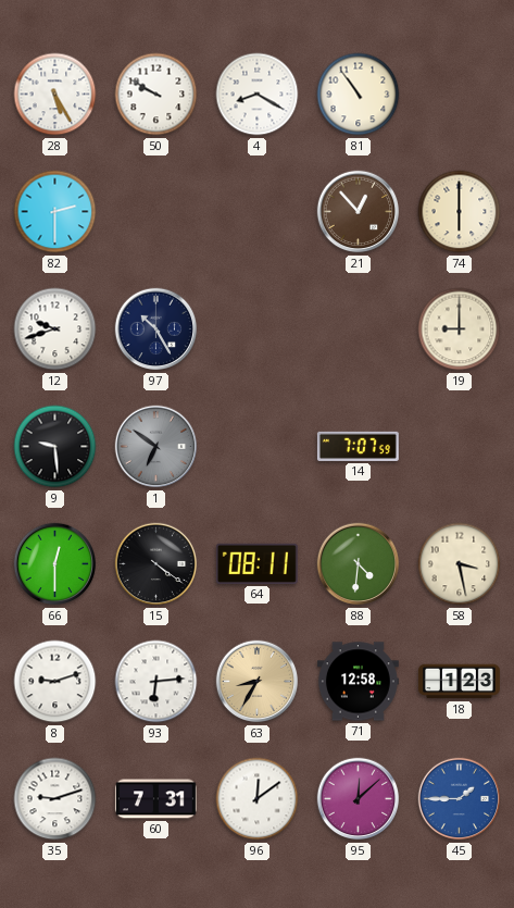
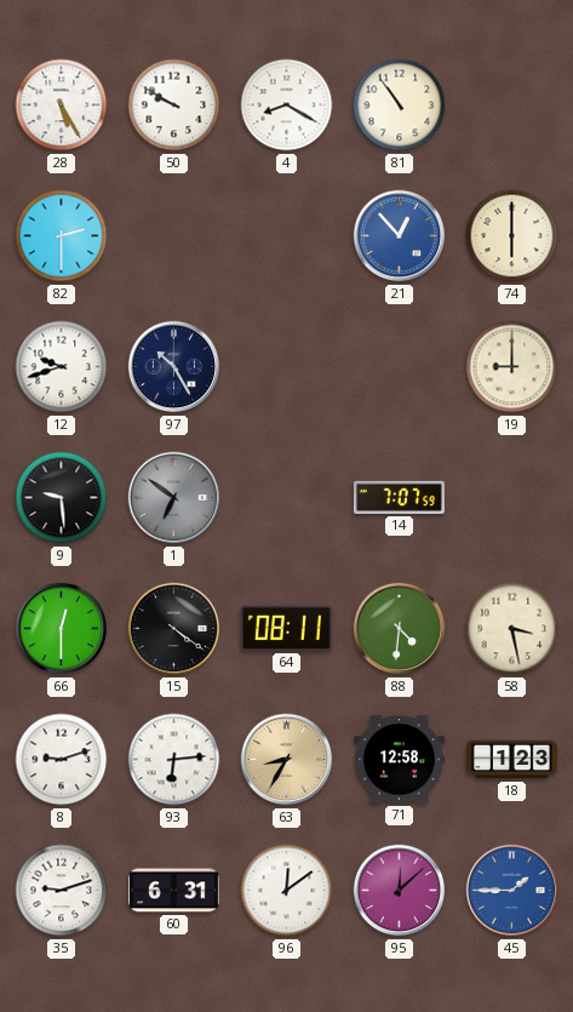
21 dial: brown -> blue
60: 7:31 -> 6:31
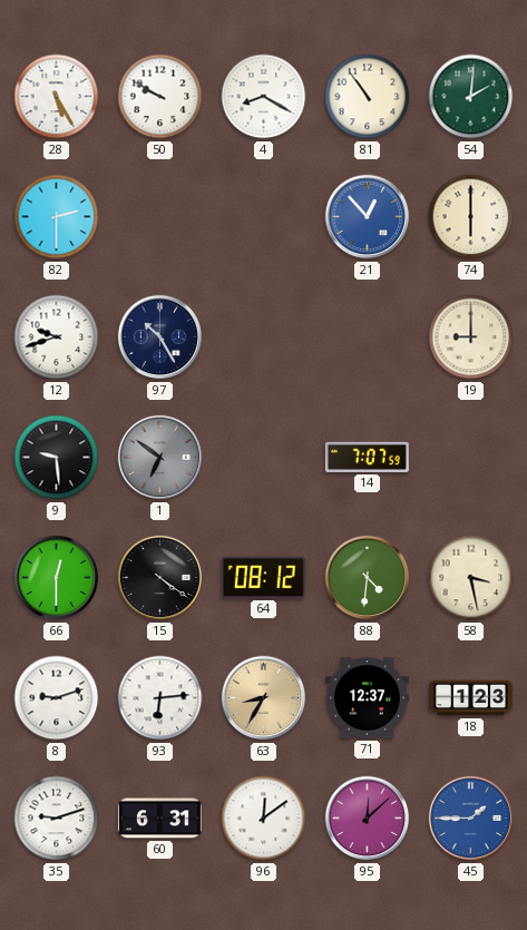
54: none -> 2:01
64: 08:11 -> 08:12
71: 12:58 -> 12:37
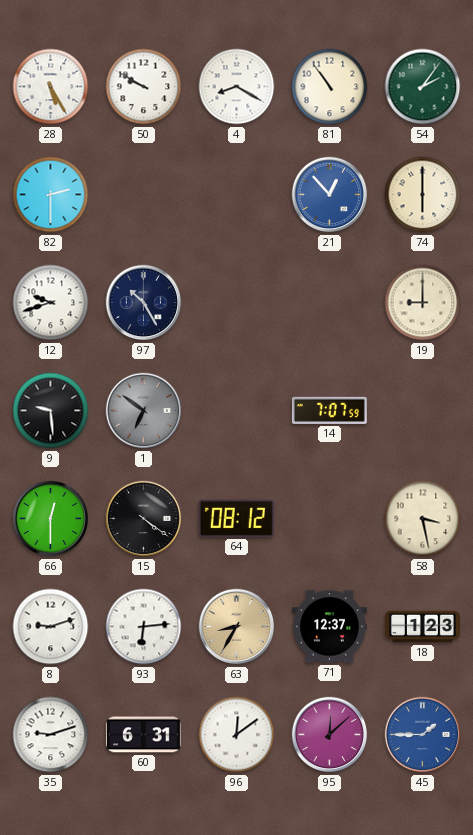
54: 2:01 -> 2:06
88: 4:31 -> none
